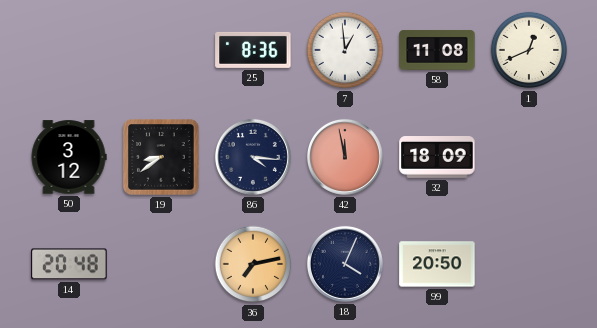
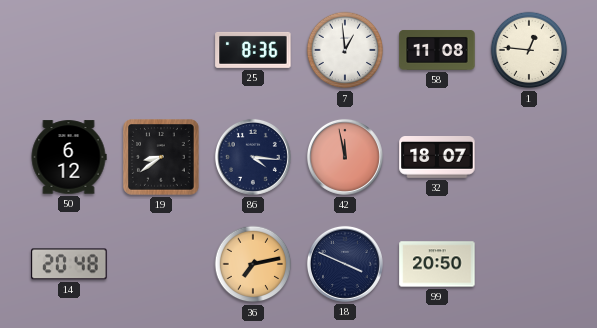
1: 12:41 -> 12:46
50: 3:12 -> 6:12
32: 18:09 -> 18:07
18: 4:04 -> 3:49
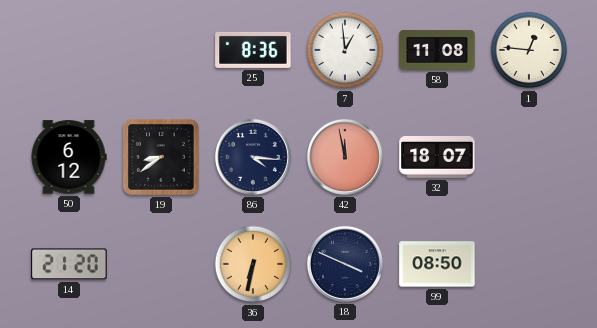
14: 20:48 -> 21:20
36: 7:13 -> 6:32
99: 20:50 -> 08:50
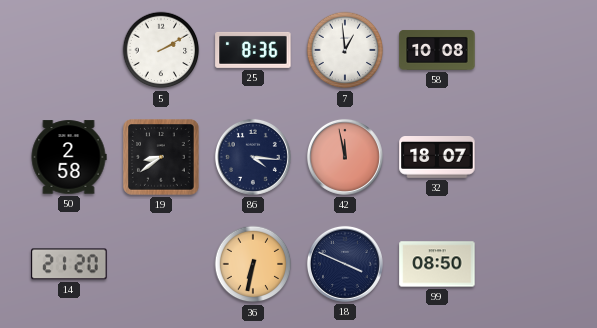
5: none -> 2:10
58: 11:08 -> 10:08
1: 12:46 -> none
50: 6:12 -> 2:58
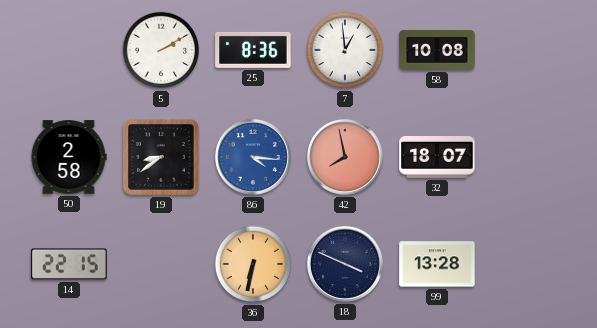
86 dial: navy -> blue
42: 11:58 -> 7:58
14: 21:20 -> 22:15
99: 08:50 -> 13:28
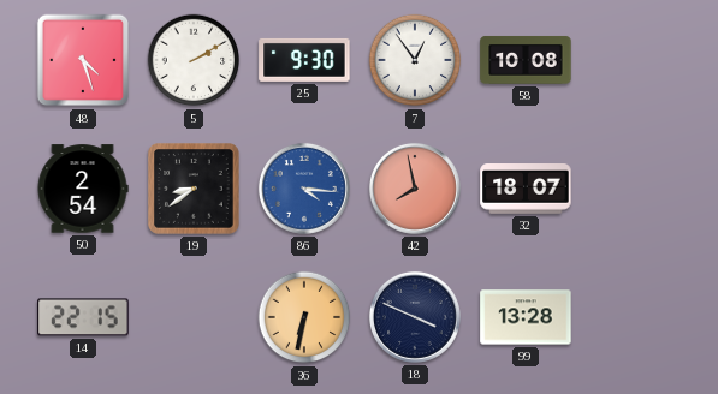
48: none -> 4:27
25: 8:36 -> 9:30
7: 12:59 -> 12:54
50: 2:58 -> 2:54
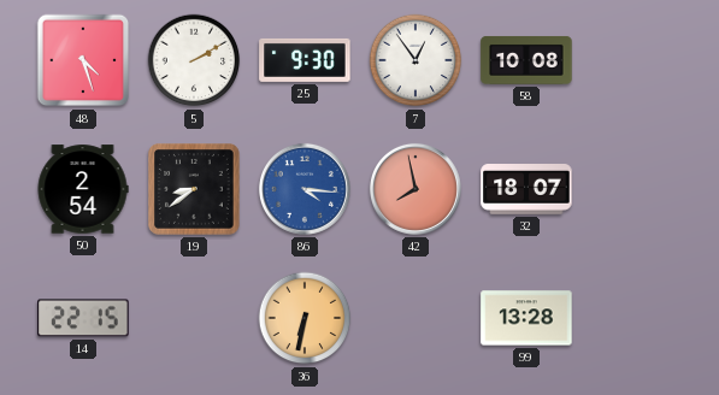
18: 3:49 -> none
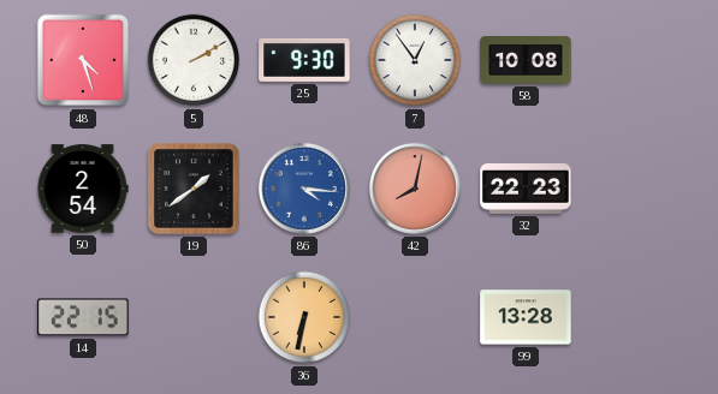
19: 8:39 -> 1:39
42: 7:58 -> 8:02
32: 18:07 -> 22:23
